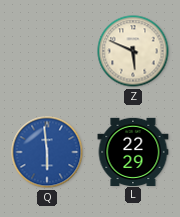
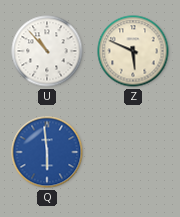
U: none -> 10:53
L: 22:29 -> none
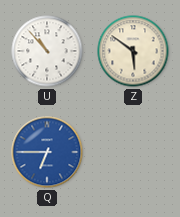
Z: 5:49 -> 5:51
Q: 5:59 -> 6:45
